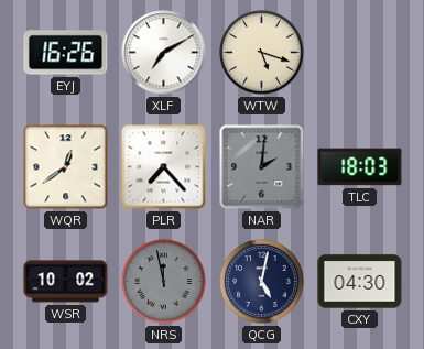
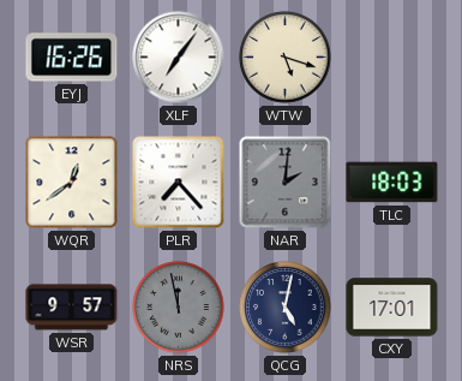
XLF: 7:10 -> 7:06
WSR: 10:02 -> 9:57
CXY: 04:30 -> 17:01
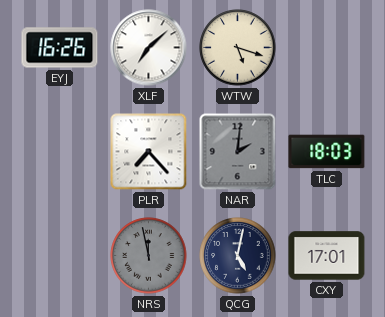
XLF: 7:06 -> 7:08
WQR: 12:39 -> none
WSR: 9:57 -> none
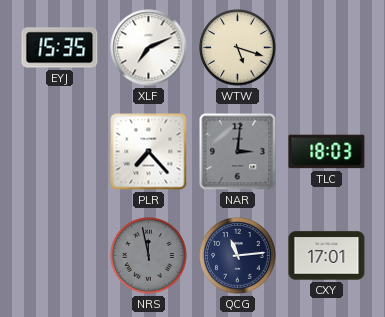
EYJ: 16:26 -> 15:35
XLF: 7:08 -> 7:11
NAR: 2:01 -> 3:01
QCG: 5:02 -> 11:14
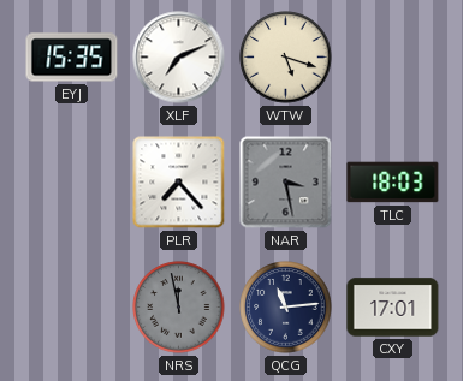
NAR: 3:01 -> 3:28
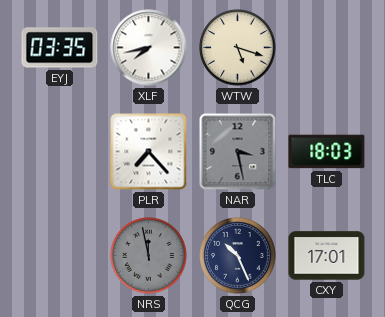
EYJ: 15:35 -> 03:35
XLF: 7:11 -> 7:43
QCG: 11:14 -> 10:26
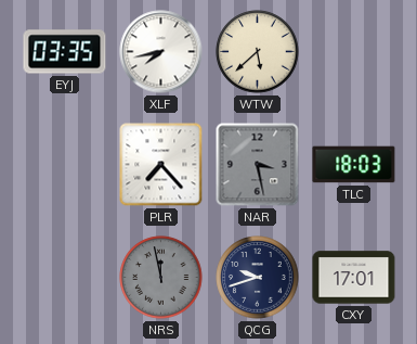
WTW: 5:18 -> 5:38
QCG: 10:26 -> 9:42
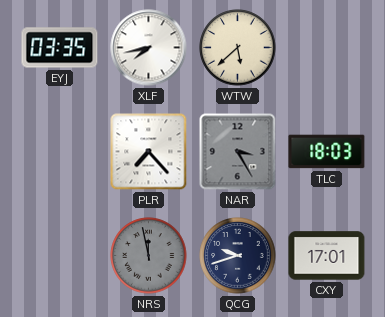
NAR: 3:28 -> 3:25
